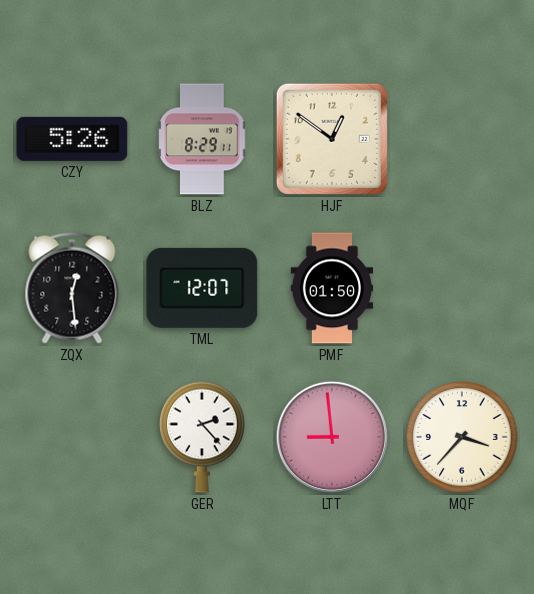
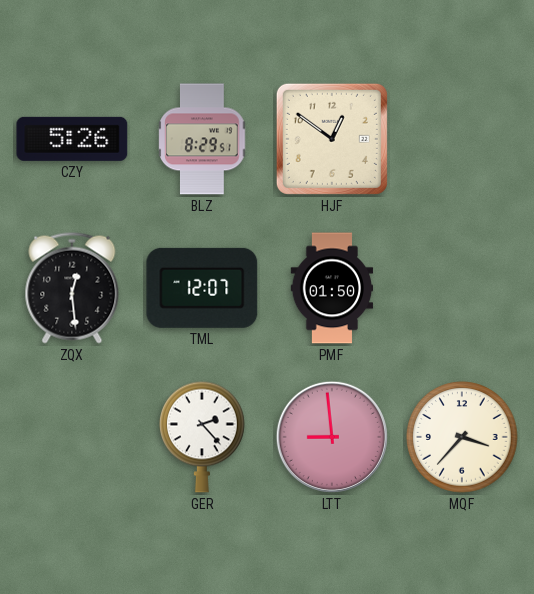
BLZ: 8:29:11 -> 8:29:51
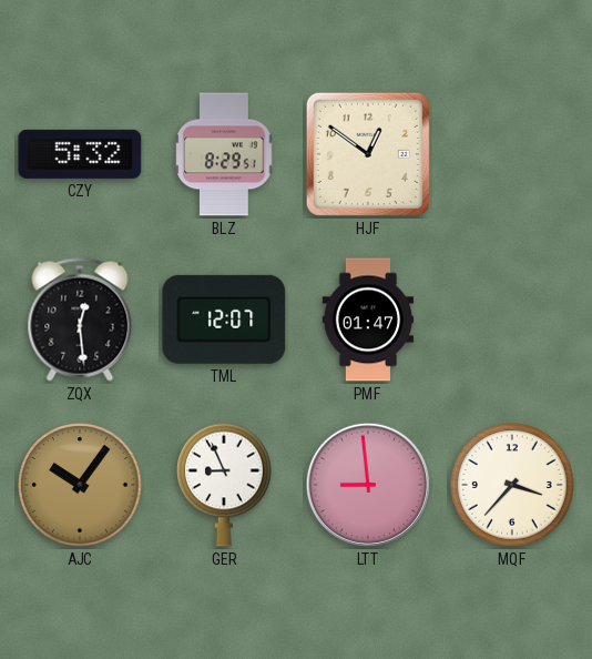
CZY: 5:26 -> 5:32
PMF: 01:50 -> 01:47
AJC: none -> 10:06
GER: 2:23 -> 8:56
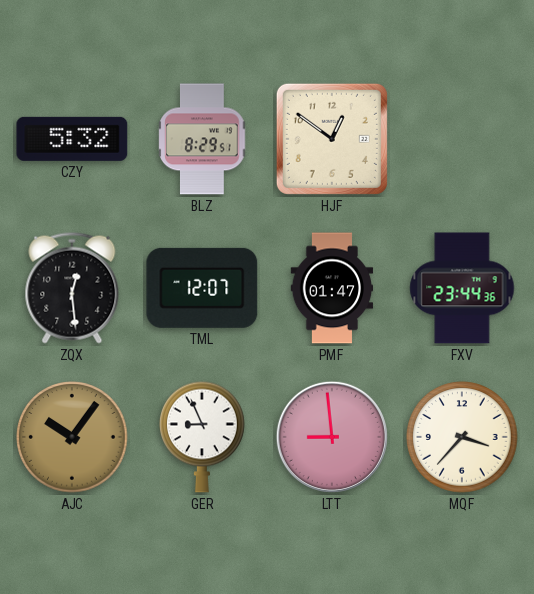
FXV: none -> 23:44
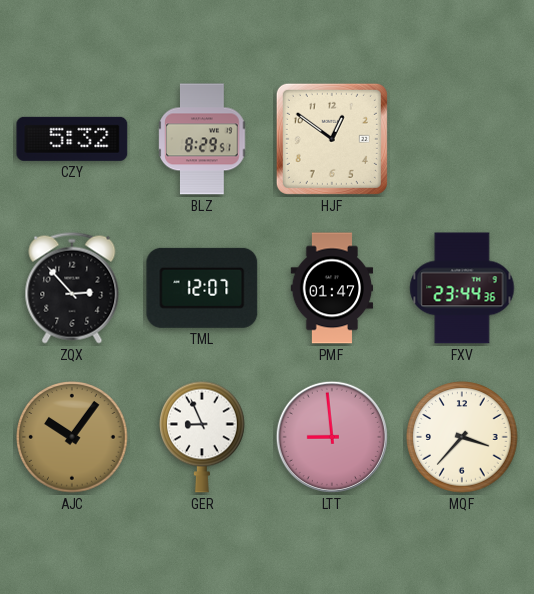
ZQX: 12:29 -> 2:53
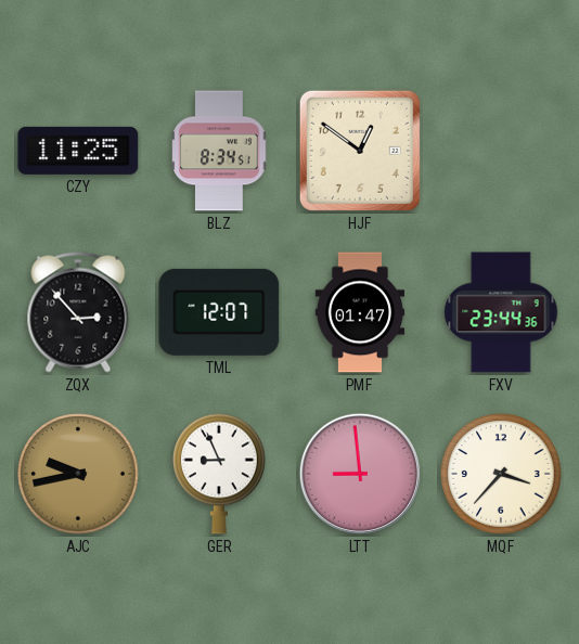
CZY: 5:32 -> 11:25
BLZ: 8:29 -> 8:34
AJC: 10:06 -> 9:43
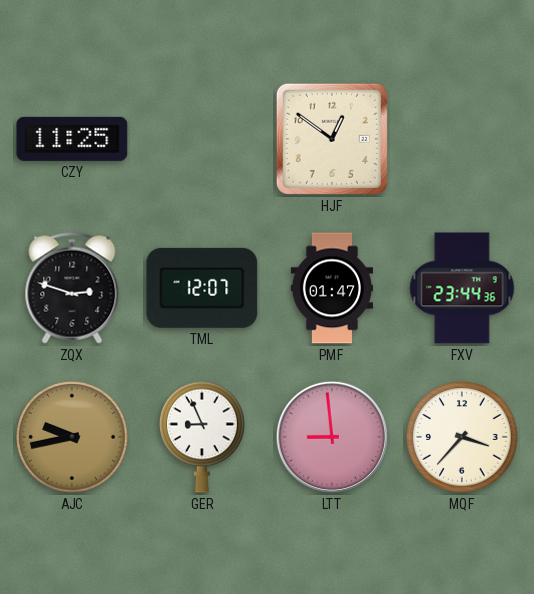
BLZ: 8:34 -> none
ZQX: 2:53 -> 2:48
